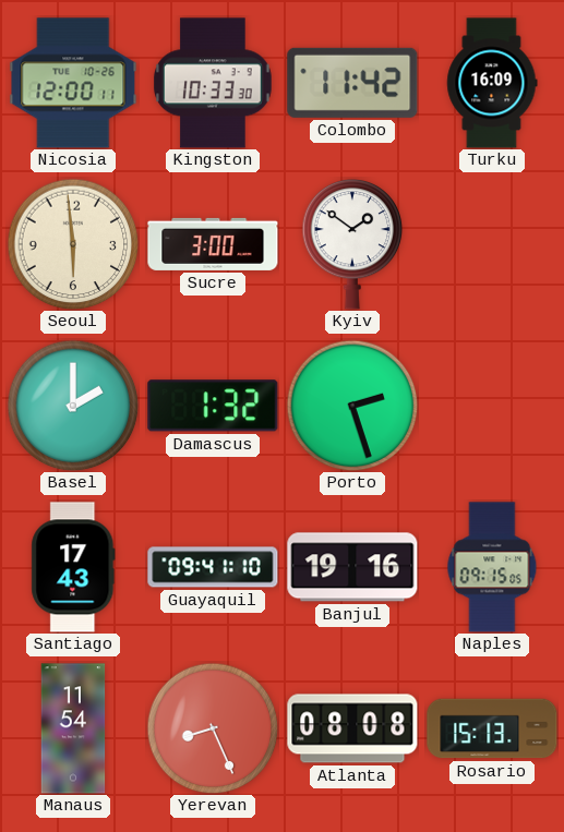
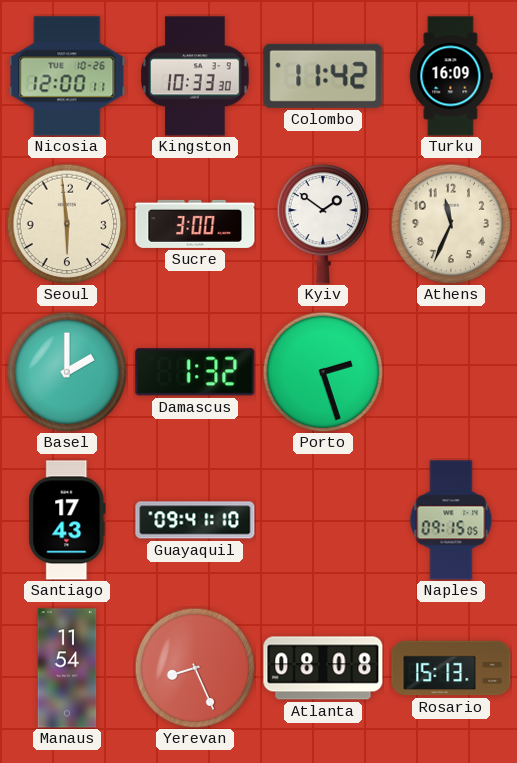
Athens: none -> 11:34
Banjul: 19:16 -> none
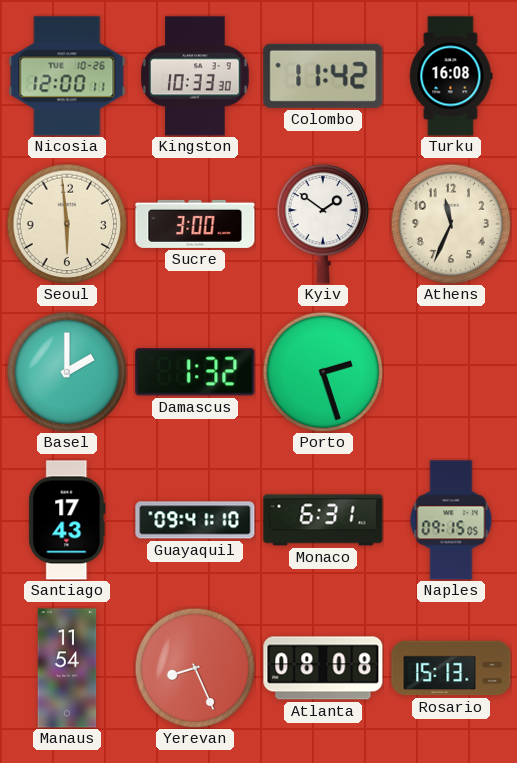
Turku: 16:09 -> 16:08
Monaco: none -> 6:31
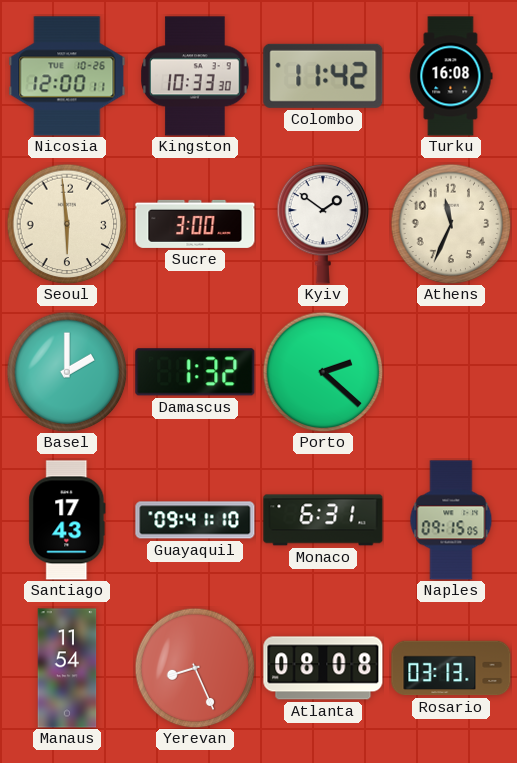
Porto: 2:27 -> 2:22
Rosario: 15:13 -> 03:13
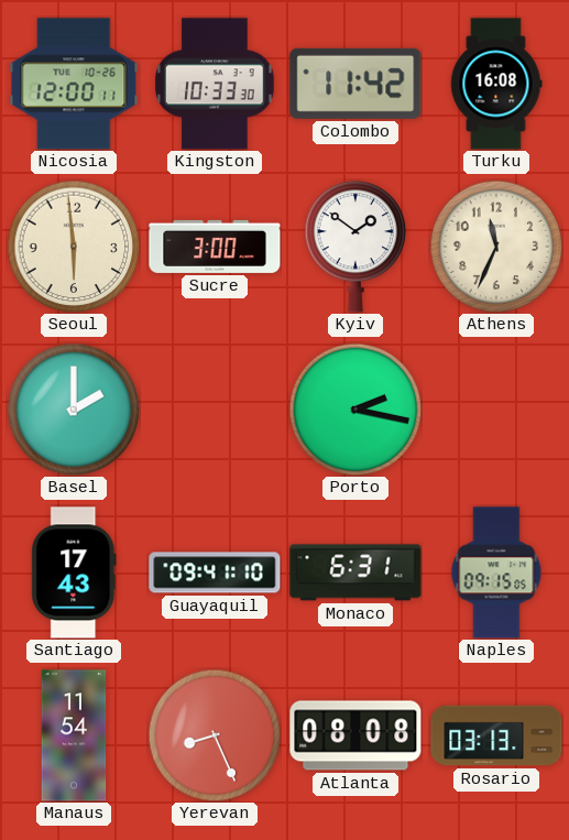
Damascus: 1:32 -> none
Porto: 2:22 -> 2:17
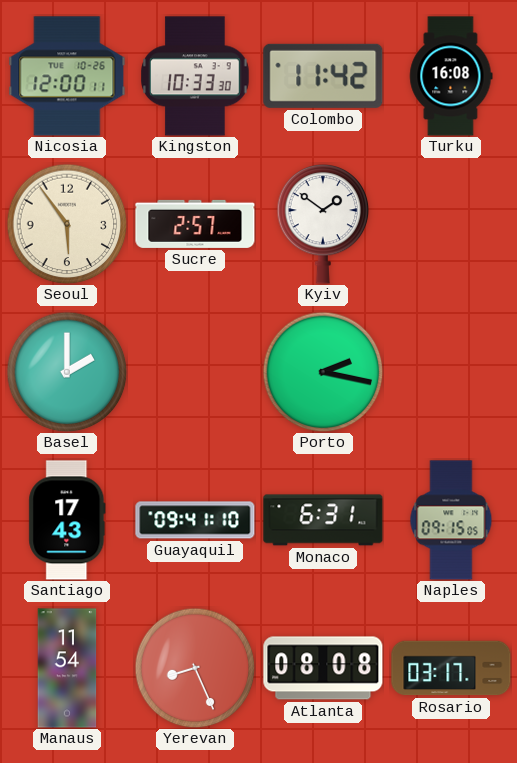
Seoul: 5:59 -> 5:54
Sucre: 3:00 -> 2:57
Athens: 11:34 -> none
Rosario: 03:13 -> 03:17
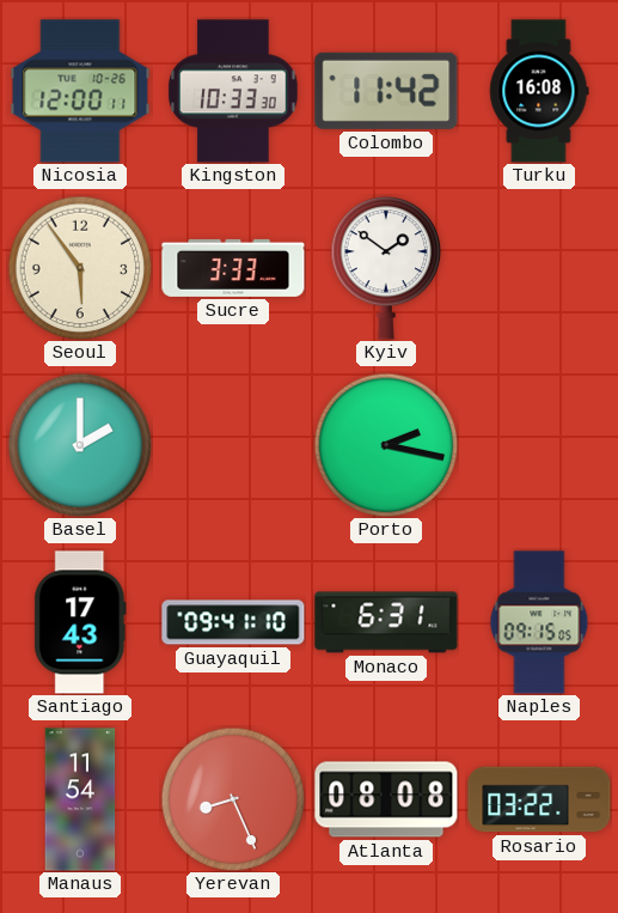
Sucre: 2:57 -> 3:33
Rosario: 03:17 -> 03:22
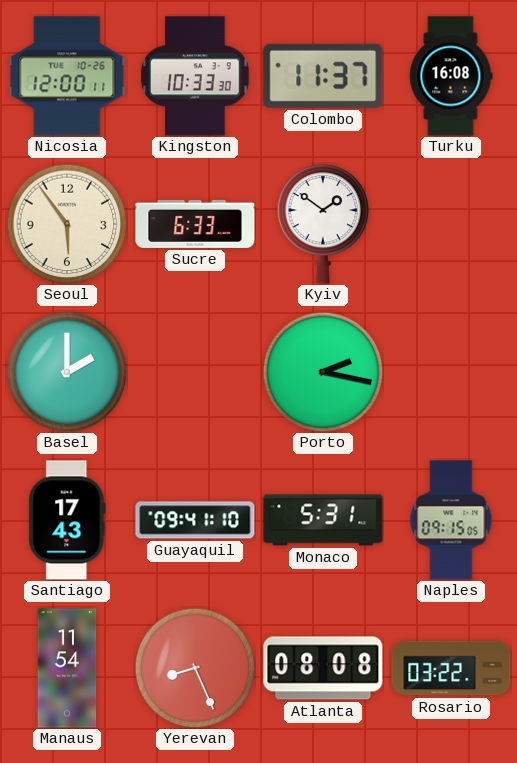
Colombo: 11:42 -> 11:37
Sucre: 3:33 -> 6:33
Monaco: 6:31 -> 5:31
